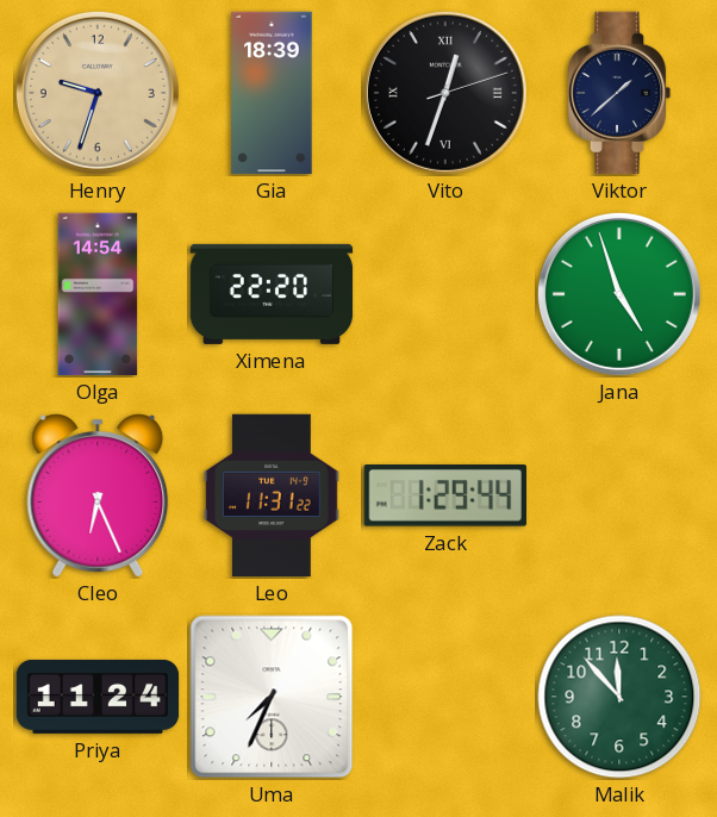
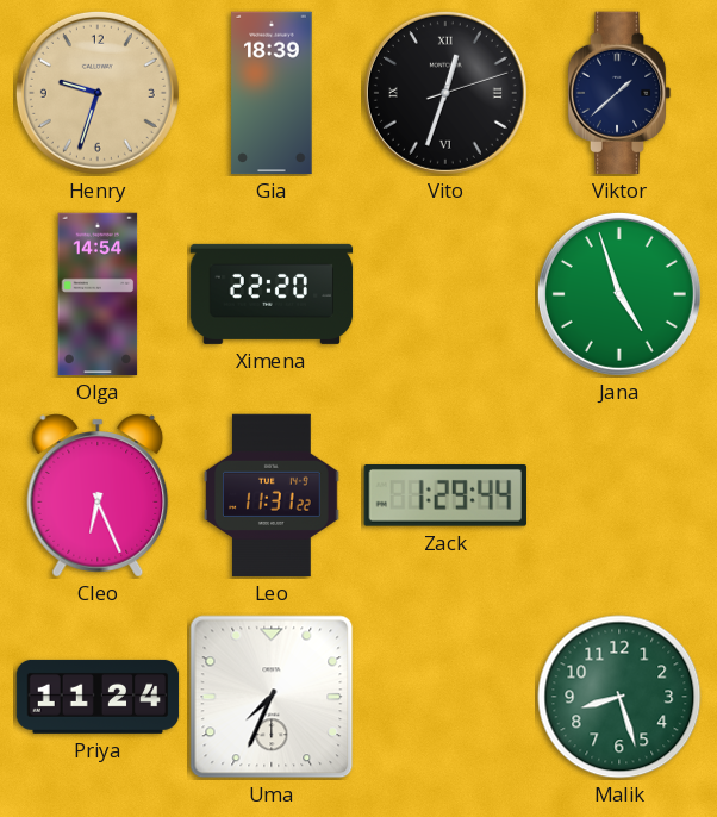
Malik: 11:53 -> 8:27
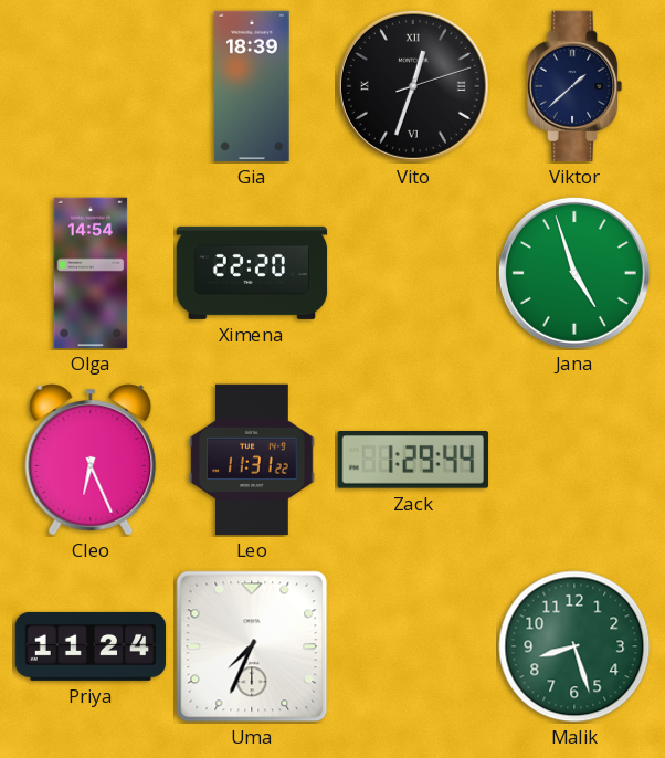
Henry: 9:33 -> none
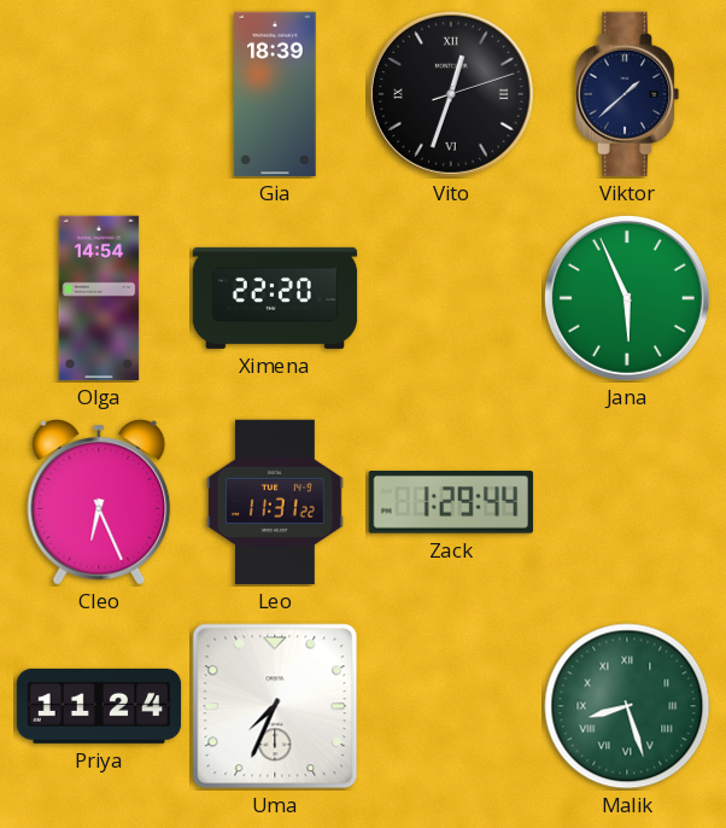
Jana: 4:57 -> 5:56
Malik numerals: Arabic -> Roman
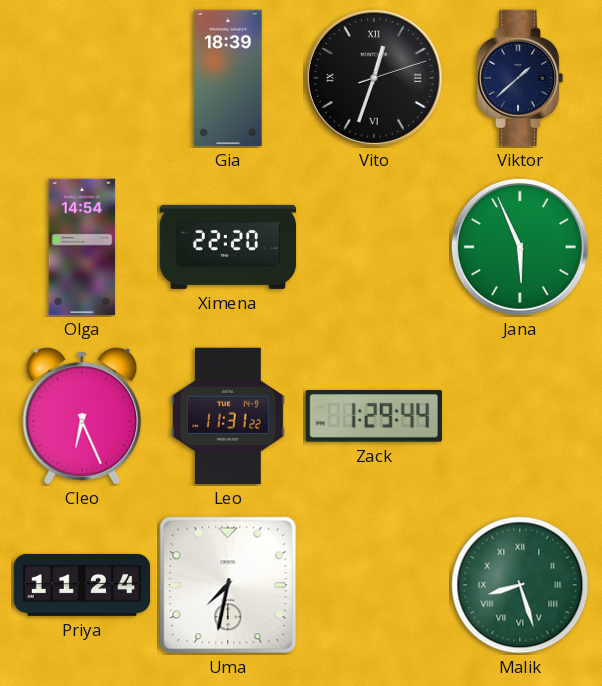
Uma: 7:34 -> 7:32
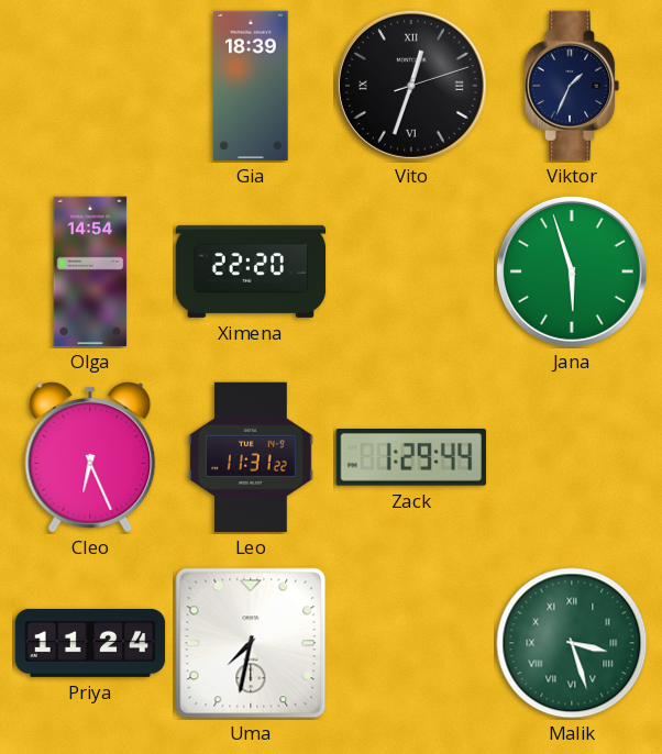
Viktor: 1:38 -> 1:34
Jana: 5:56 -> 5:57
Malik: 8:27 -> 3:27
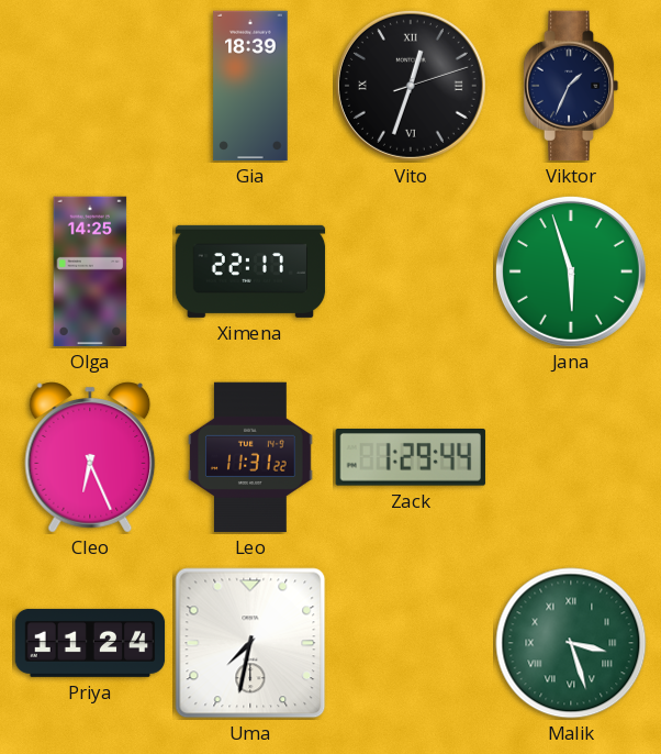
Olga: 14:54 -> 14:25
Ximena: 22:20 -> 22:17
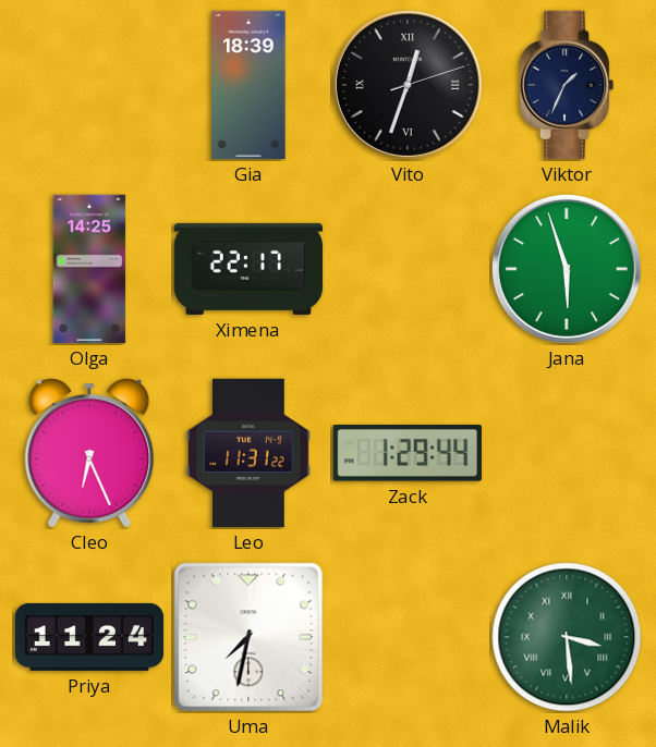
Malik: 3:27 -> 3:29
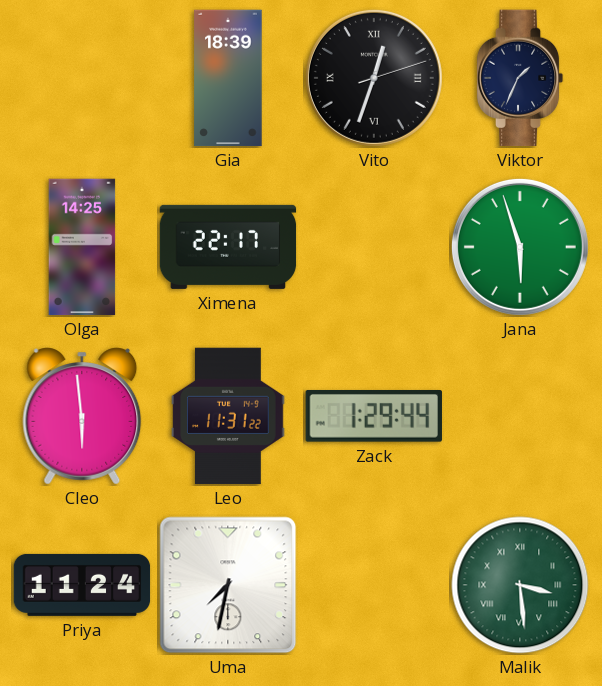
Cleo: 6:26 -> 5:59
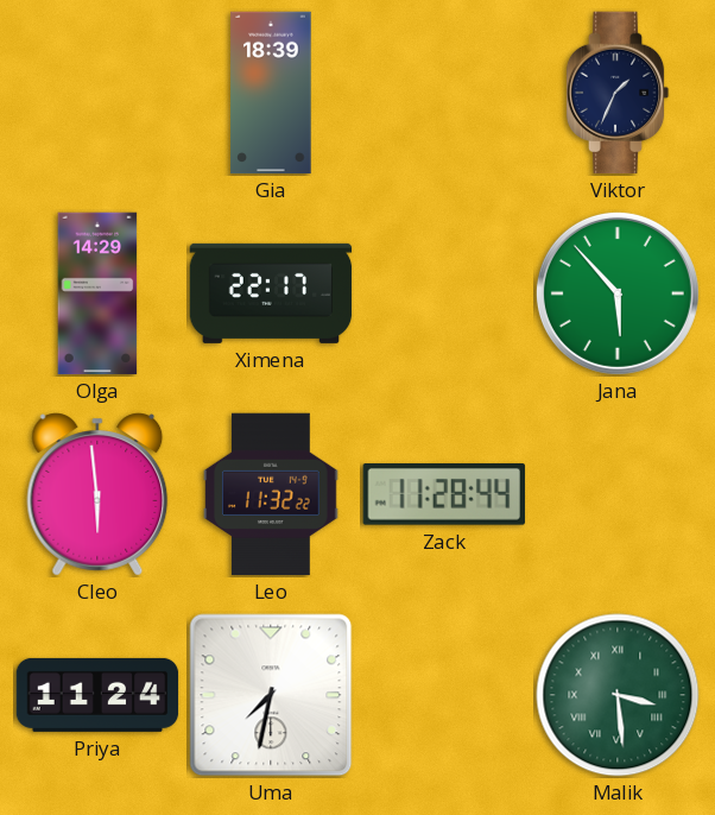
Vito: 12:33 -> none
Olga: 14:25 -> 14:29
Jana: 5:57 -> 5:53
Leo: 11:31 -> 11:32
Zack: 1:29 -> 11:28
